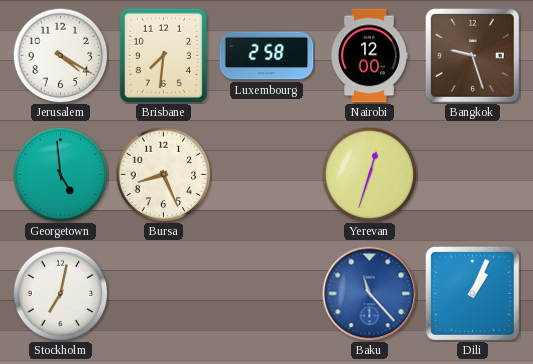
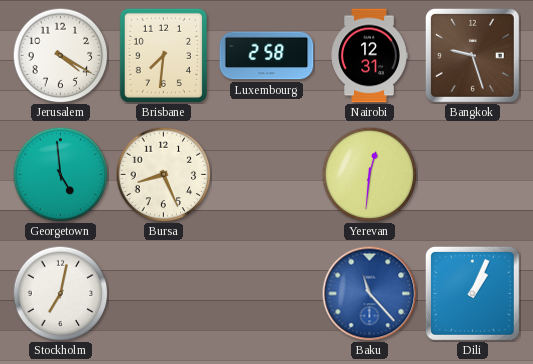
Nairobi: 12:00 -> 12:31
Yerevan: 12:33 -> 12:31
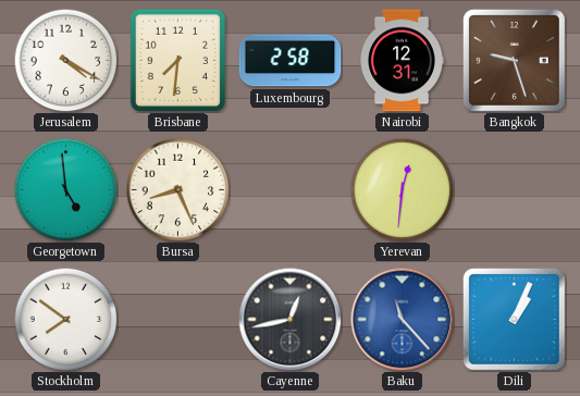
Stockholm: 7:02 -> 7:51
Cayenne: none -> 12:43
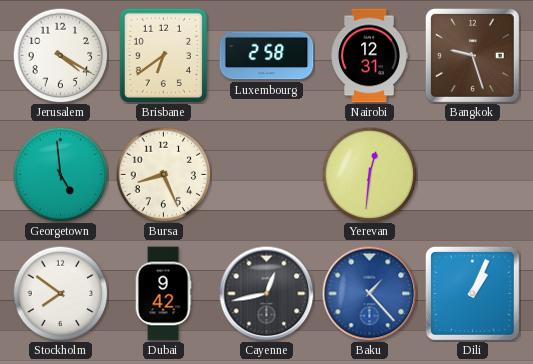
Brisbane: 7:31 -> 6:39
Dubai: none -> 9:42
Baku: 11:23 -> 1:23
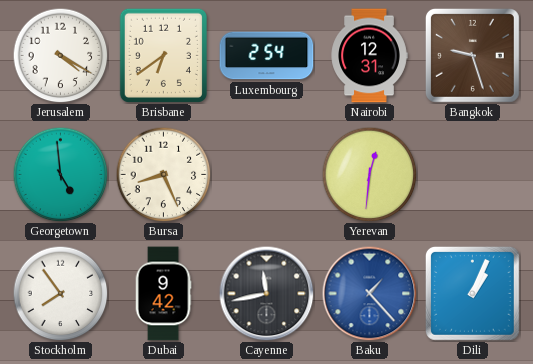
Luxembourg: 2:58 -> 2:54
Stockholm: 7:51 -> 7:54
Cayenne: 12:43 -> 11:43
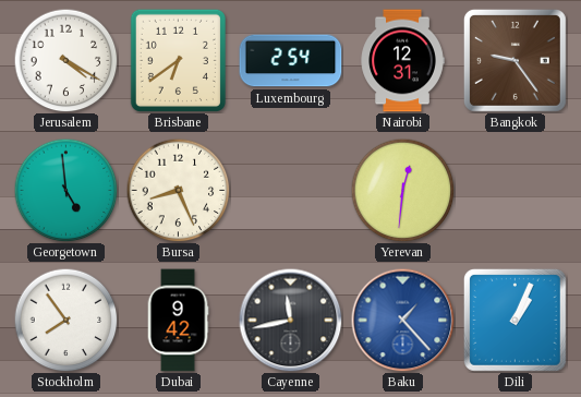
Bangkok: 9:27 -> 9:24
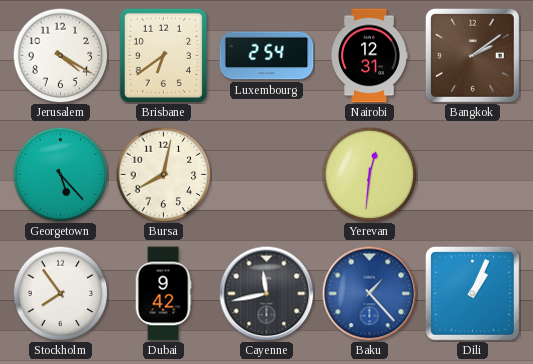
Bangkok: 9:24 -> 2:09
Georgetown: 4:59 -> 5:23
Bursa: 8:26 -> 8:02
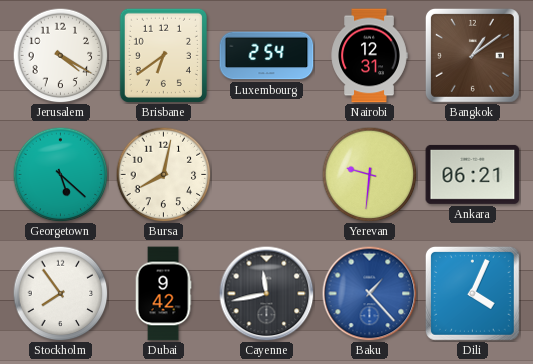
Bangkok: 2:09 -> 1:09
Georgetown: 5:23 -> 5:22
Yerevan: 12:31 -> 9:31
Ankara: none -> 06:21
Dili: 1:04 -> 4:04
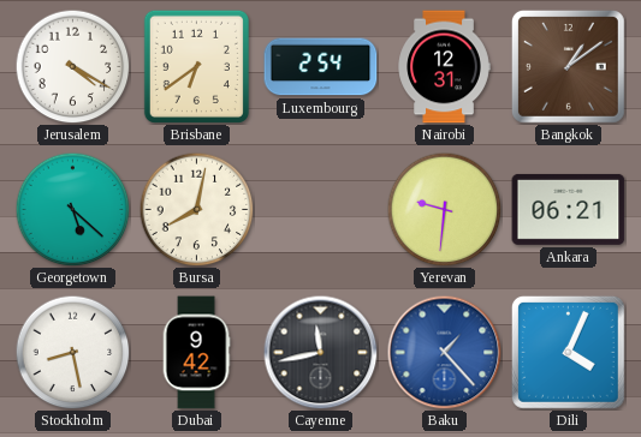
Stockholm: 7:54 -> 8:28
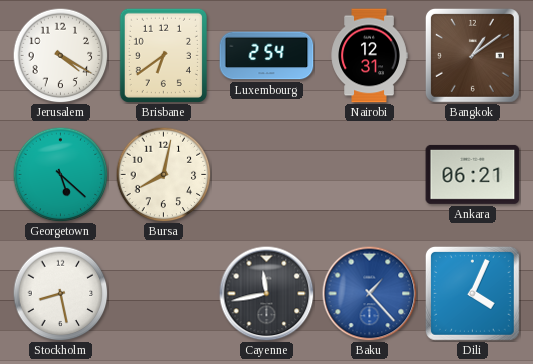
Yerevan: 9:31 -> none
Dubai: 9:42 -> none
